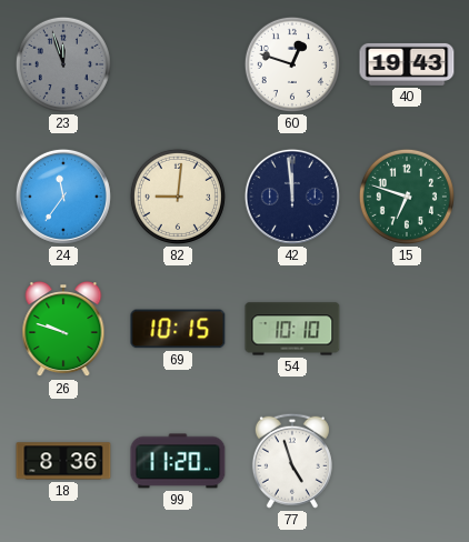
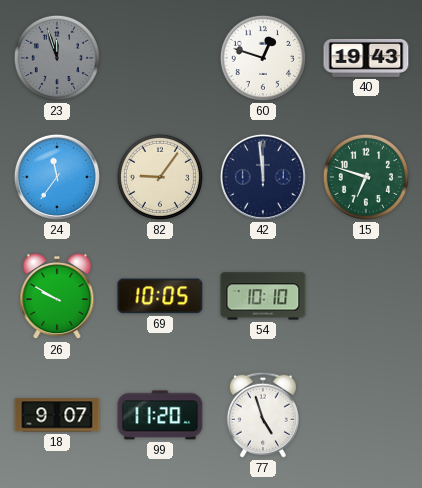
82: 9:01 -> 9:06
26: 9:48 -> 9:50
69: 10:15 -> 10:05
18: 8:36 -> 9:07
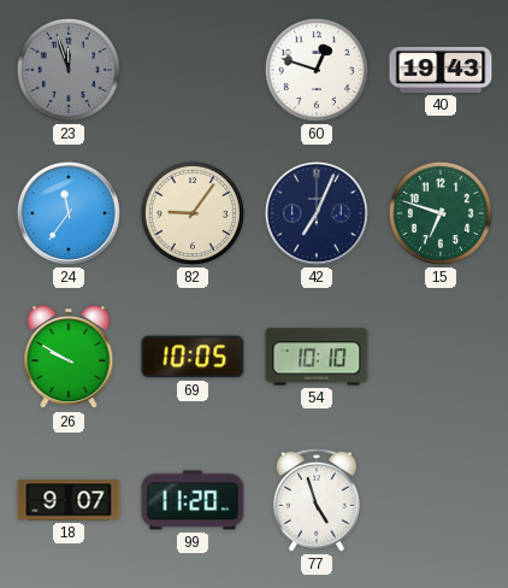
42: 11:59 -> 7:04
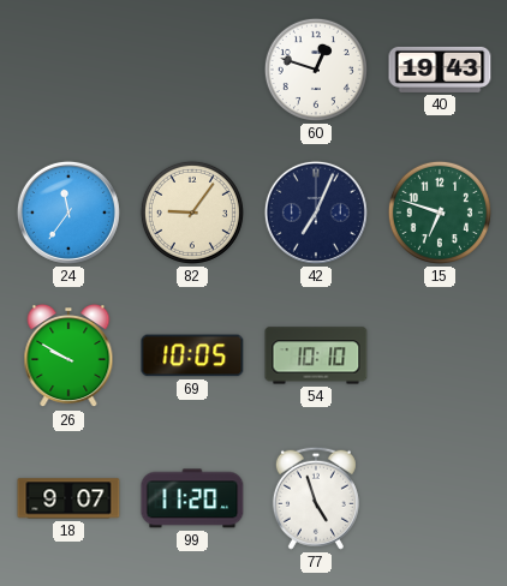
23: 11:57 -> none
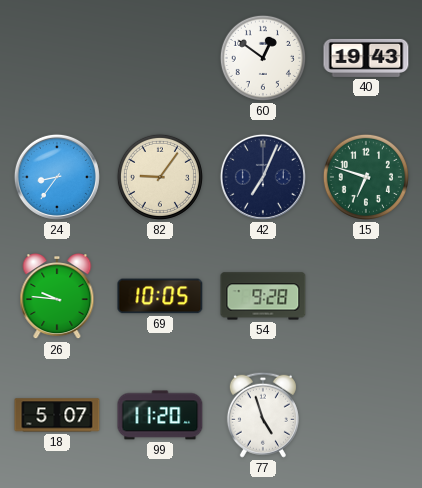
60: 12:48 -> 12:51
24: 11:36 -> 8:36
26: 9:50 -> 9:46
54: 10:10 -> 9:28
18: 9:07 -> 5:07
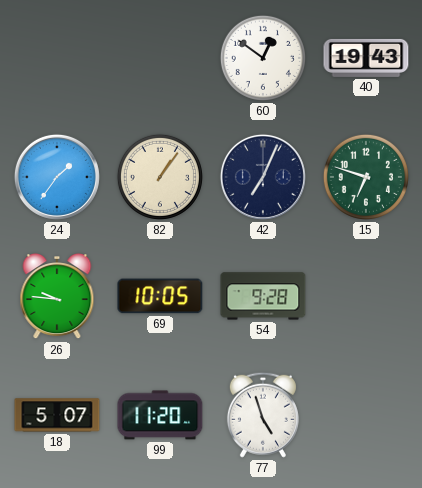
24: 8:36 -> 1:36
82: 9:06 -> 1:06
